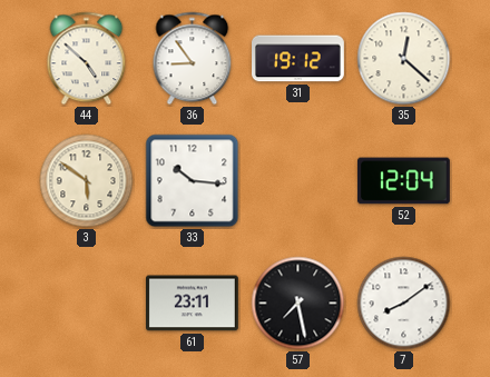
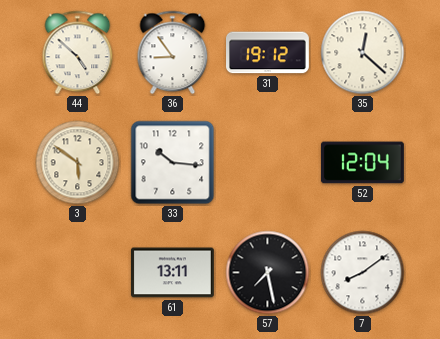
61: 23:11 -> 13:11
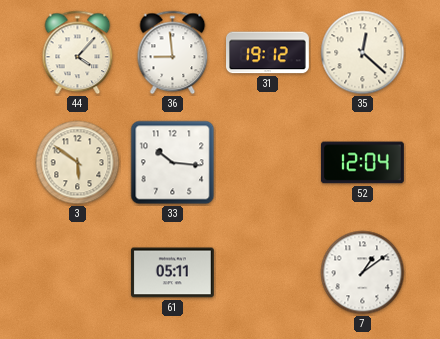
44: 4:52 -> 4:07
36: 8:54 -> 8:59
61: 13:11 -> 05:11
57: 7:28 -> none
7: 8:09 -> 1:09
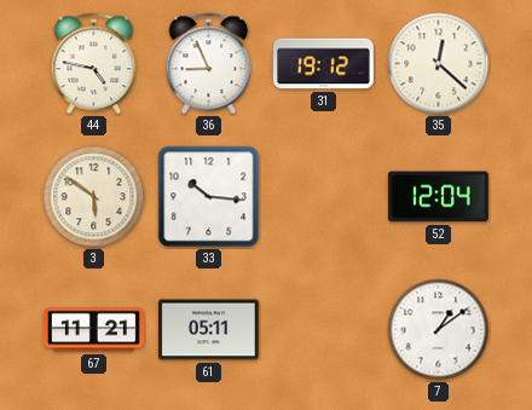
44: 4:07 -> 4:47
36: 8:59 -> 8:56
67: none -> 11:21
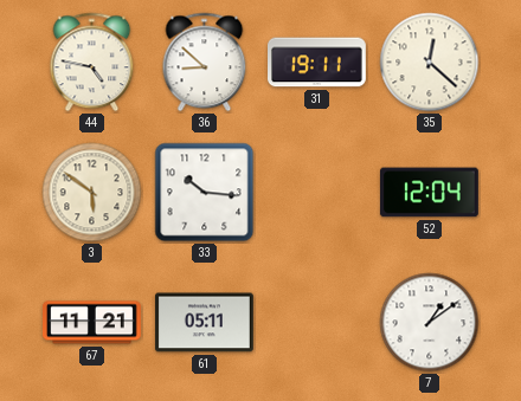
36: 8:56 -> 8:52
31: 19:12 -> 19:11
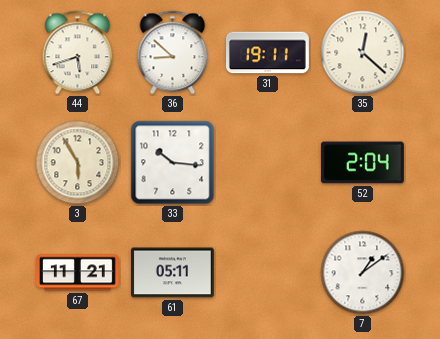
44: 4:47 -> 5:42
3: 5:51 -> 5:55
52: 12:04 -> 2:04
